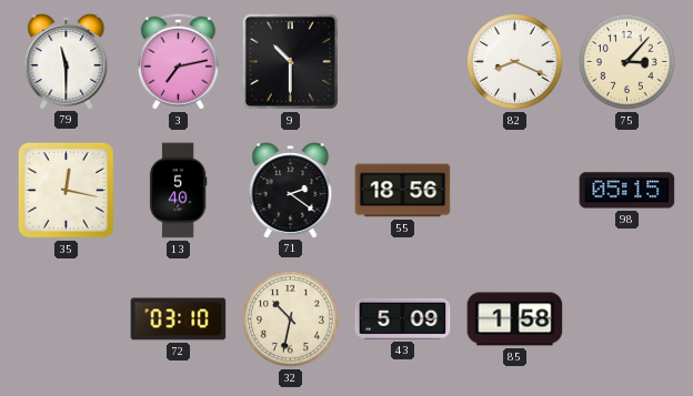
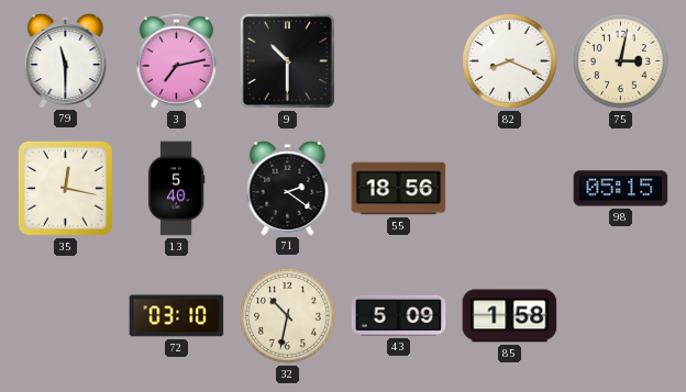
75: 3:07 -> 3:02
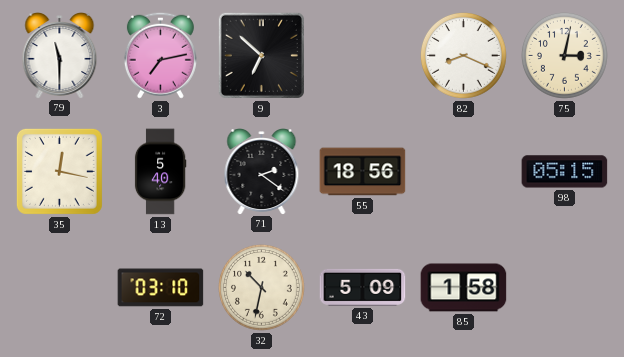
9: 10:30 -> 6:52
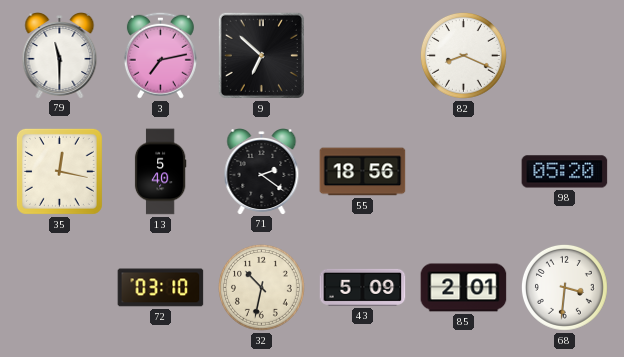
75: 3:02 -> none
98: 05:15 -> 05:20
85: 1:58 -> 2:01
68: none -> 3:31
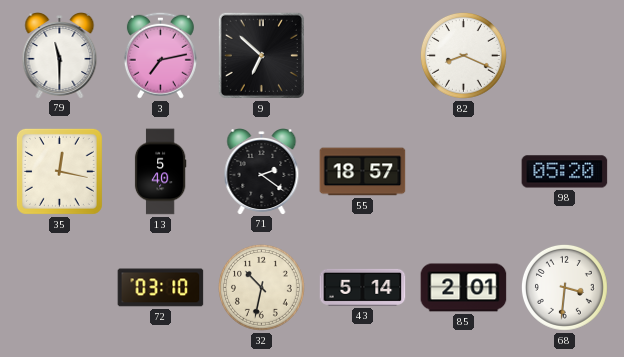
55: 18:56 -> 18:57
43: 5:09 -> 5:14
